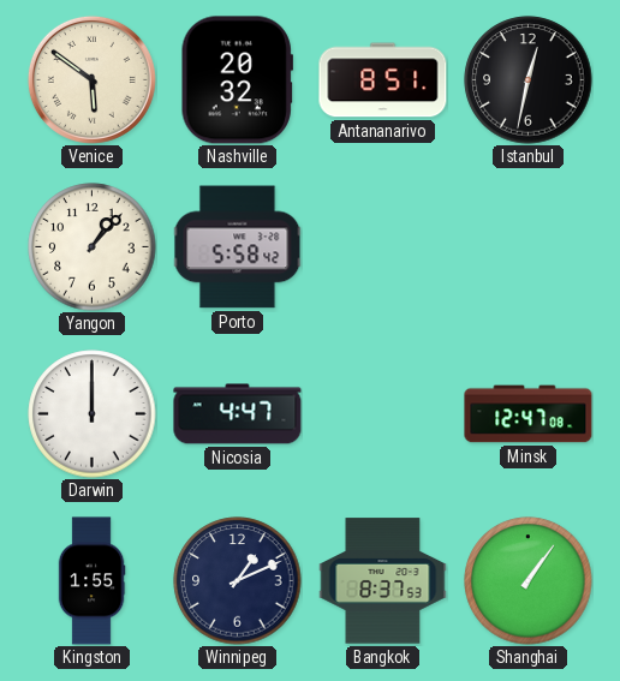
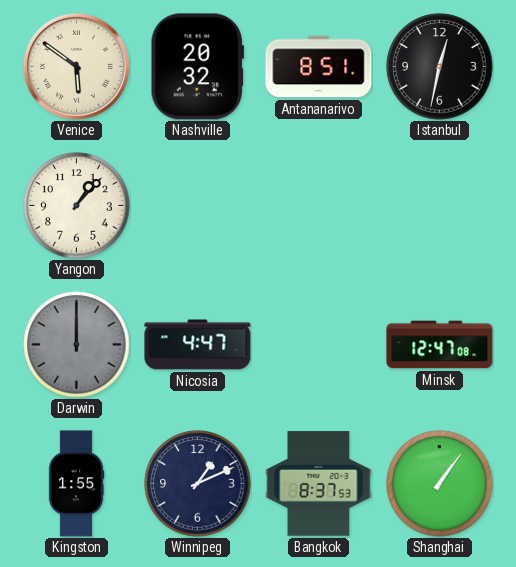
Porto: 5:58 -> none
Darwin dial: white -> grey
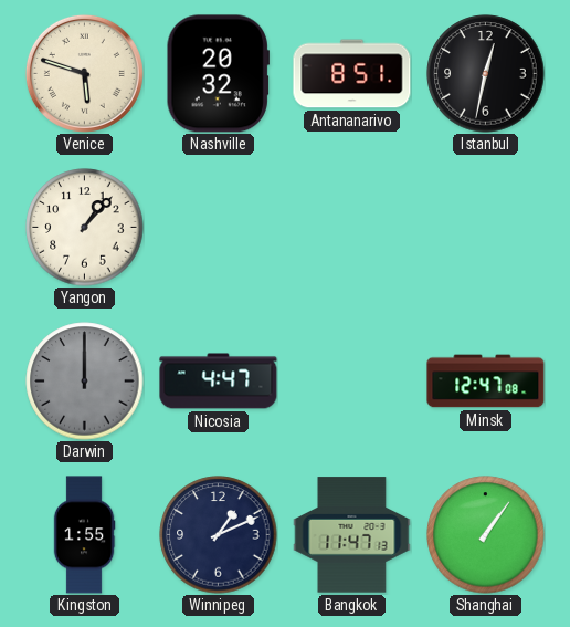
Venice: 5:51 -> 5:48
Bangkok: 8:37 -> 11:47
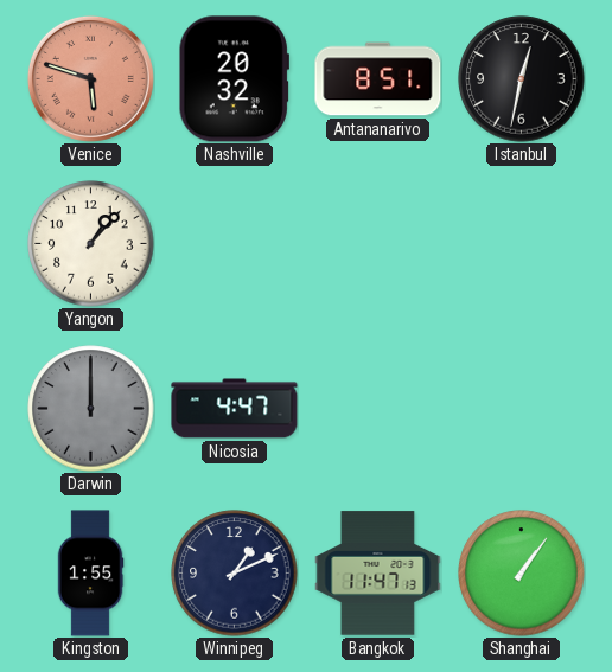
Venice dial: cream -> salmon
Minsk: 12:47 -> none
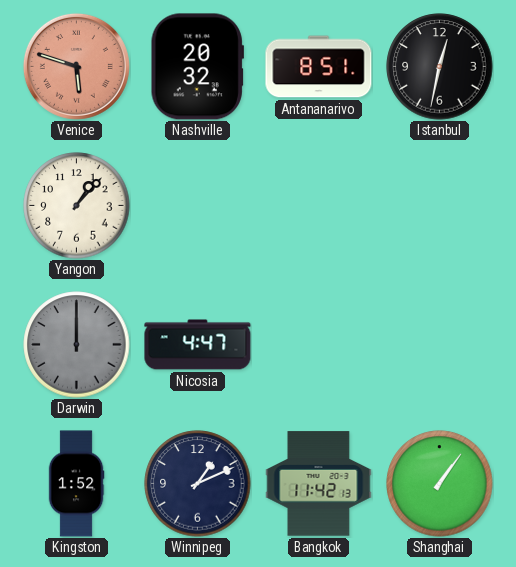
Kingston: 1:55 -> 1:52
Bangkok: 11:47 -> 11:42
